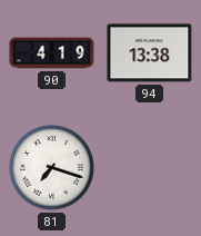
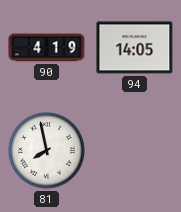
94: 13:38 -> 14:05
81: 7:18 -> 7:58
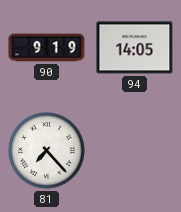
90: 4:19 -> 9:19
81: 7:58 -> 7:23
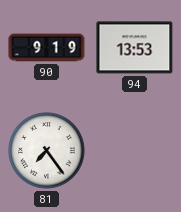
94: 14:05 -> 13:53
81: 7:23 -> 7:24
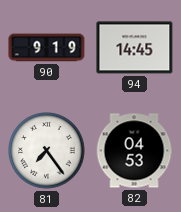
94: 13:53 -> 14:45
82: none -> 04:53
